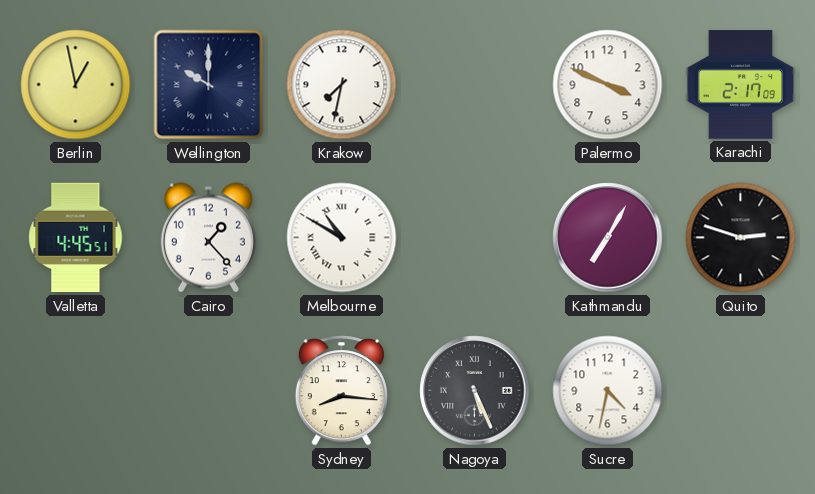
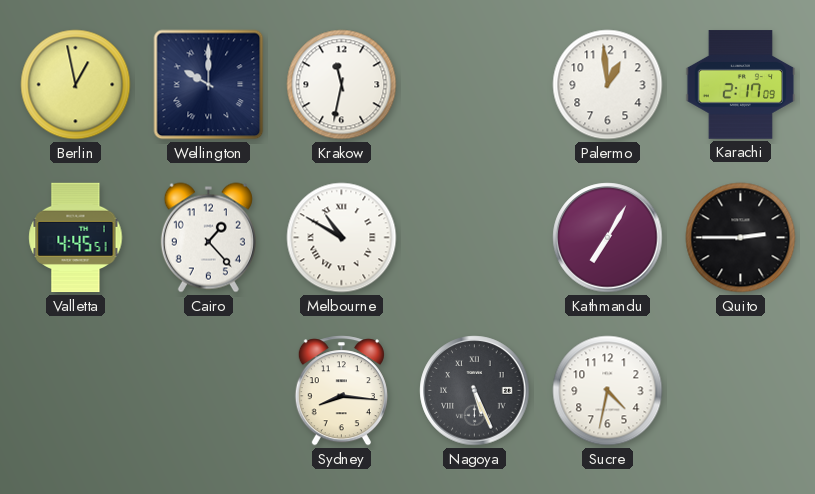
Krakow: 7:32 -> 11:32
Palermo: 3:49 -> 12:59
Quito: 2:48 -> 2:45
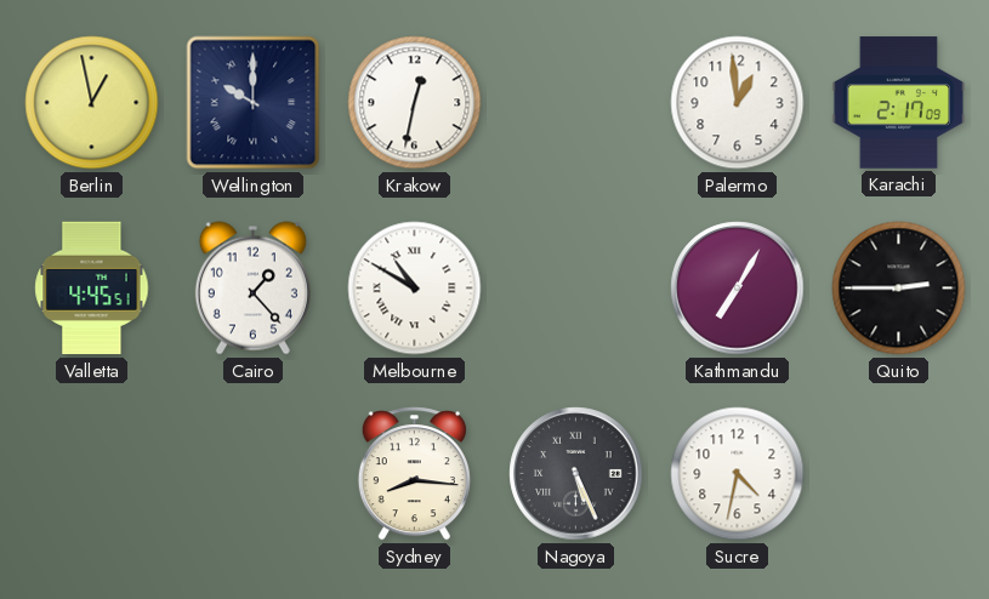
Krakow: 11:32 -> 12:32
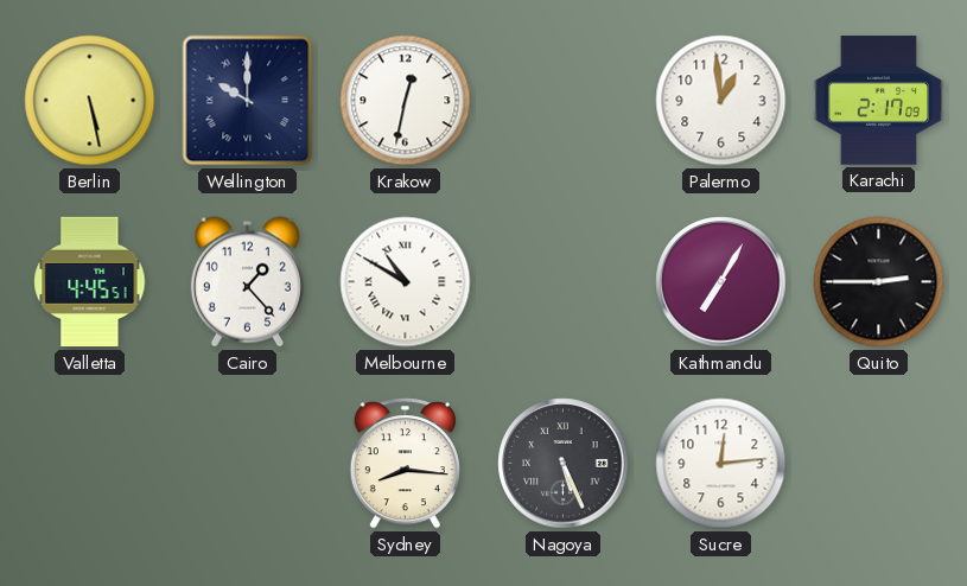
Berlin: 12:58 -> 5:28
Sucre: 4:32 -> 12:14
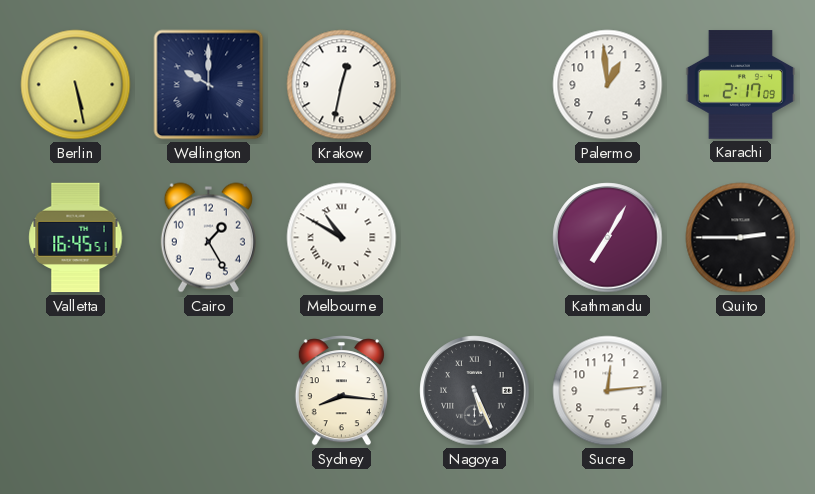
Valletta: 4:45 -> 16:45
Cairo: 1:23 -> 1:25
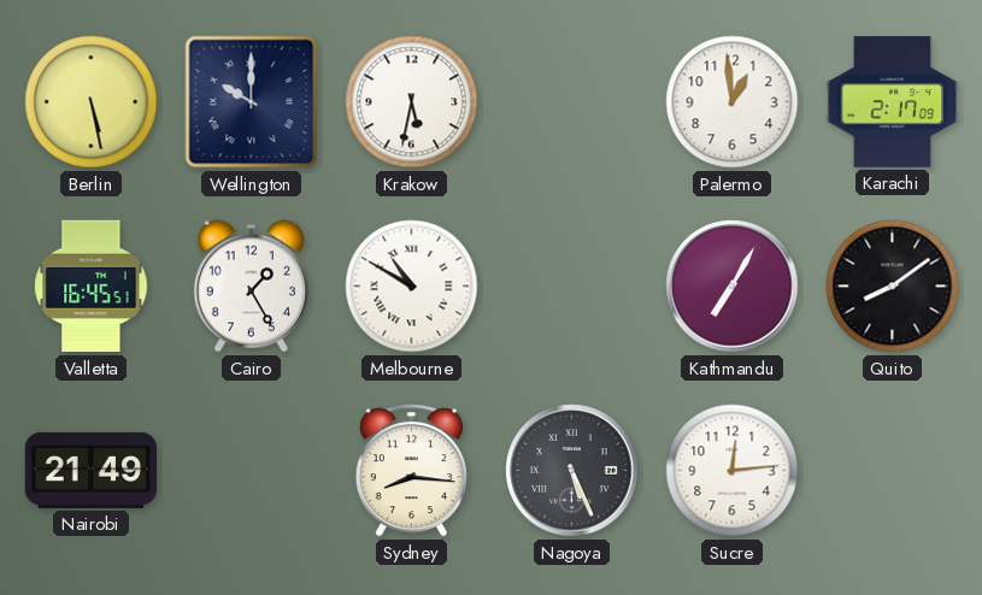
Krakow: 12:32 -> 5:32
Quito: 2:45 -> 8:09
Nairobi: none -> 21:49
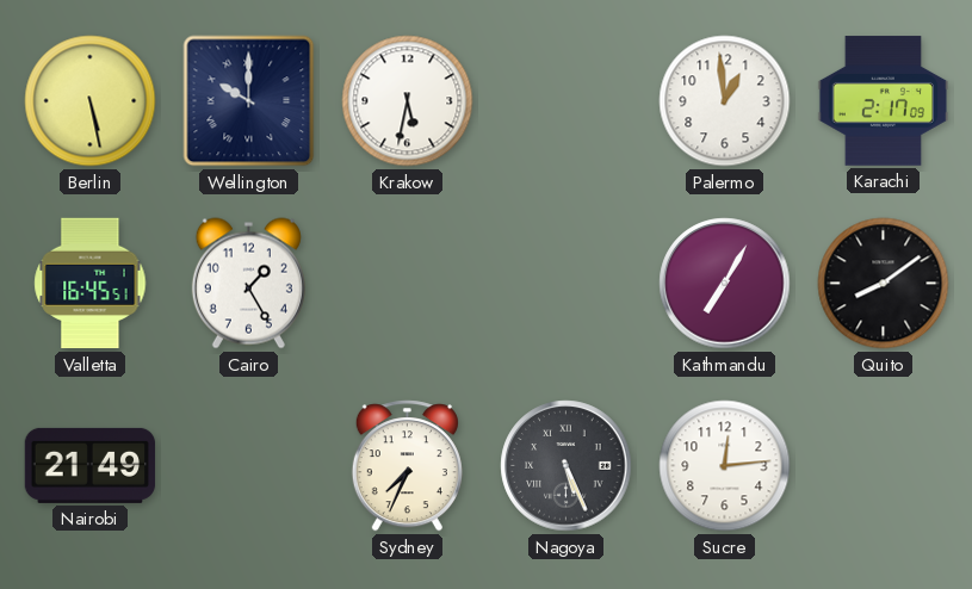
Melbourne: 10:50 -> none
Sydney: 8:16 -> 7:34
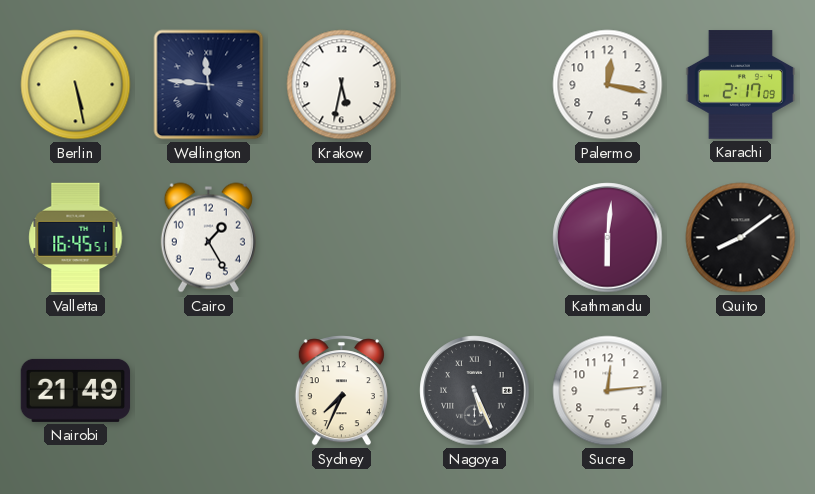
Wellington: 10:00 -> 11:46
Palermo: 12:59 -> 12:17
Kathmandu: 7:05 -> 6:01
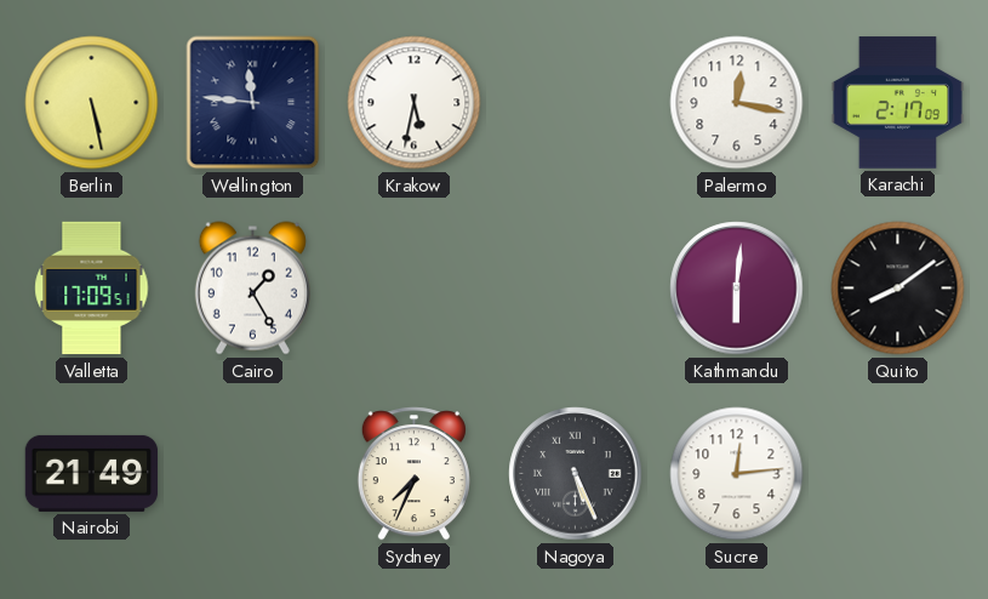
Valletta: 16:45 -> 17:09
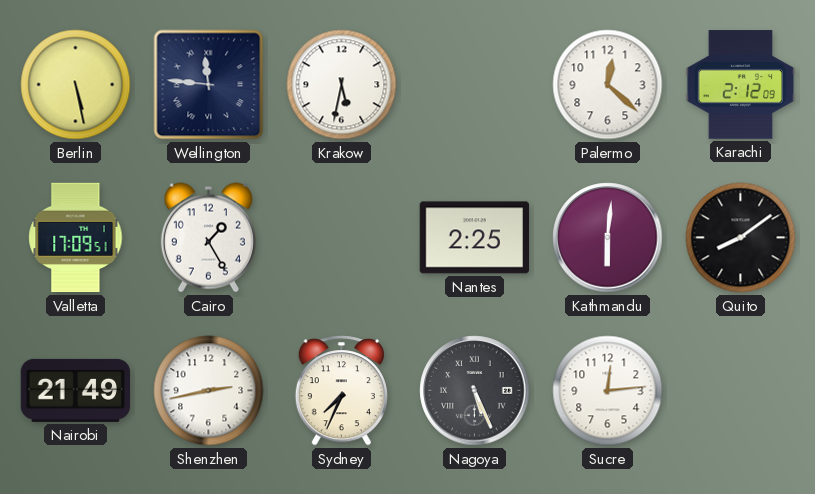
Palermo: 12:17 -> 12:22
Karachi: 2:17 -> 2:12
Nantes: none -> 2:25
Shenzhen: none -> 2:43
